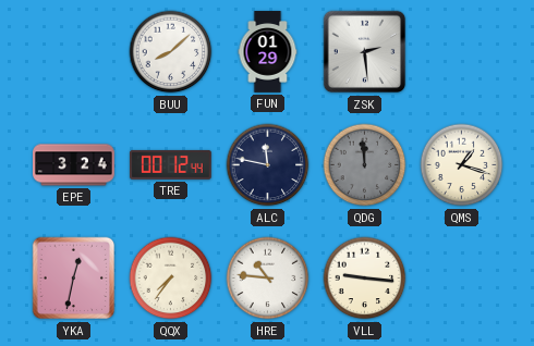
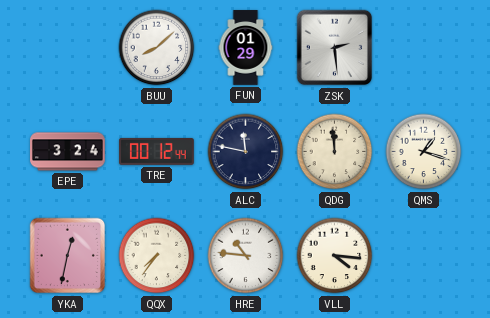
QDG dial: grey -> cream
VLL: 9:16 -> 4:16
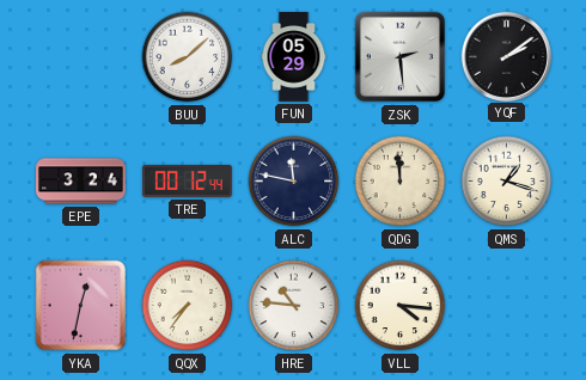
FUN: 01:29 -> 05:29
YQF: none -> 2:09
